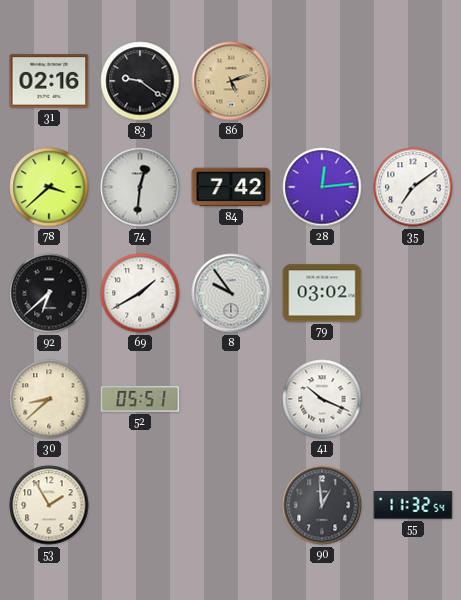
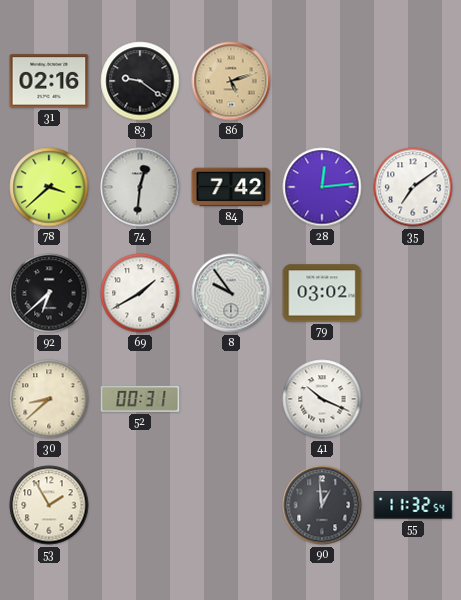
52: 05:51 -> 00:31
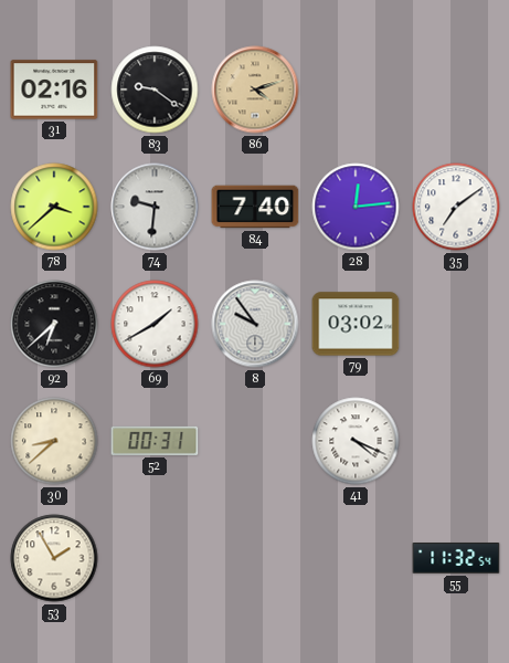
86: 5:12 -> 4:12
74: 12:31 -> 9:31
84: 7:42 -> 7:40
41: 10:19 -> 4:19
90: 12:59 -> none
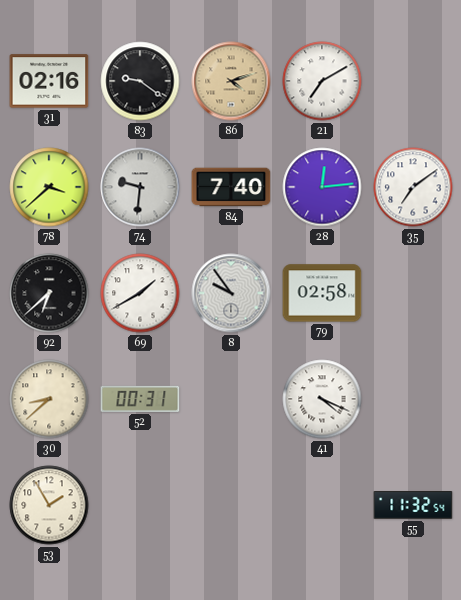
21: none -> 7:10
79: 03:02 -> 02:58
